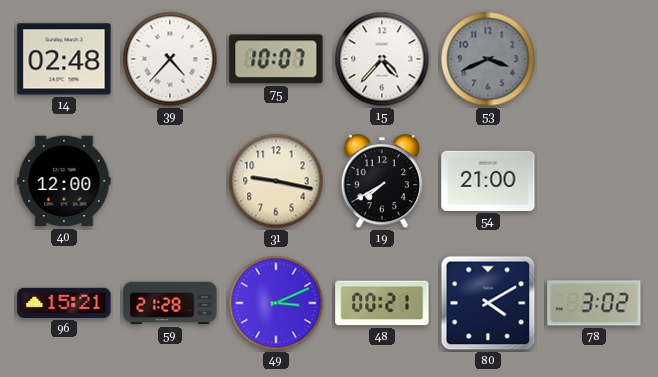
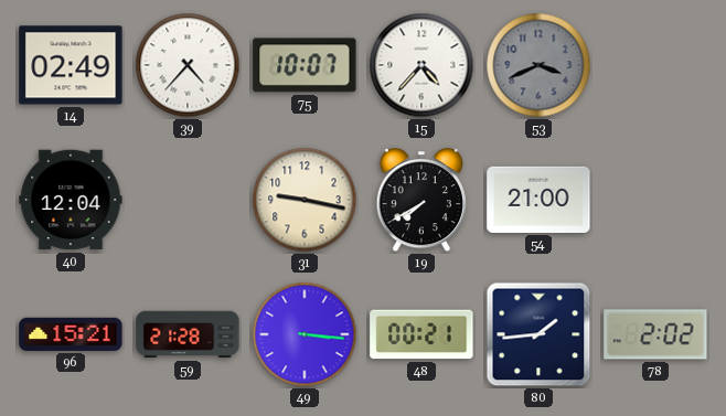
14: 02:48 -> 02:49
40: 12:00 -> 12:04
49: 3:11 -> 3:16
80: 4:10 -> 1:44
78: 3:02 -> 2:02
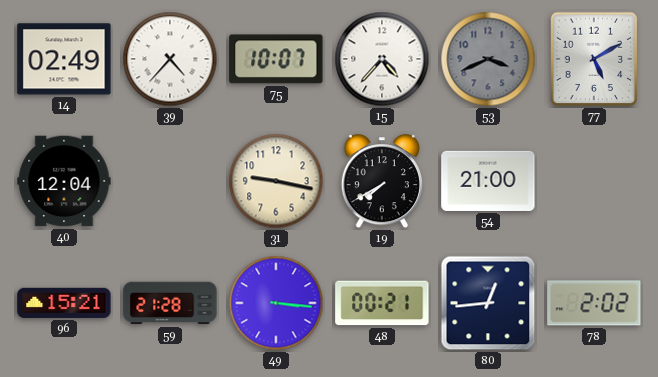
77: none -> 5:10
80: 1:44 -> 12:44
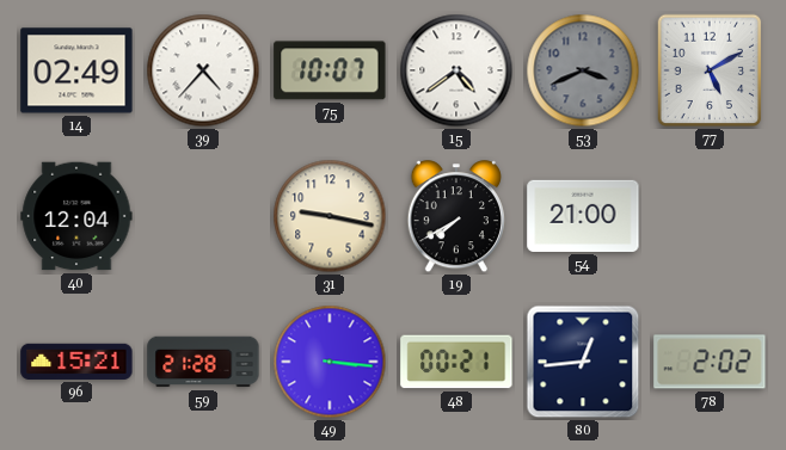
15: 4:37 -> 4:39
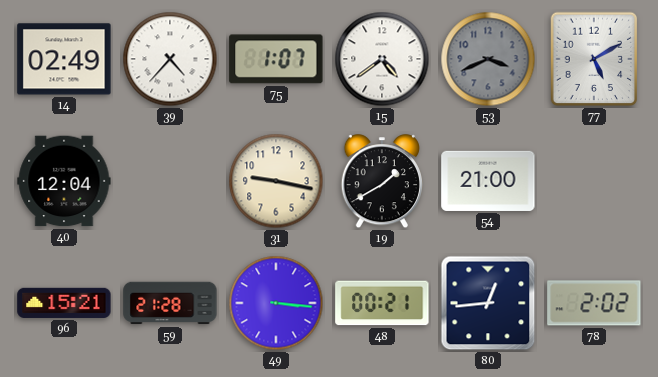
75: 10:07 -> 1:07
19: 7:40 -> 1:40
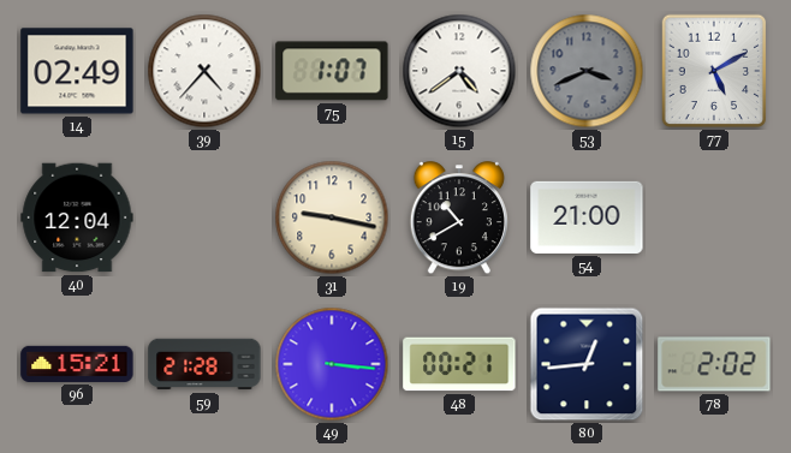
19: 1:40 -> 10:40
